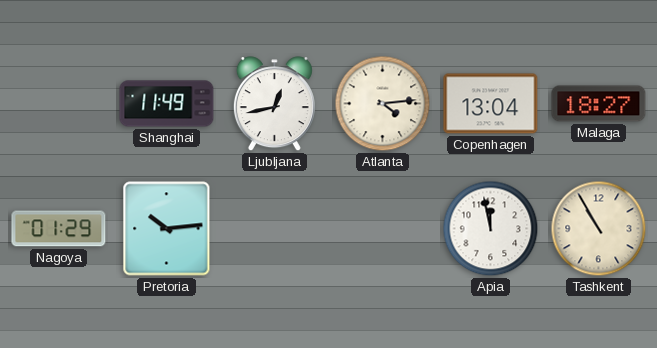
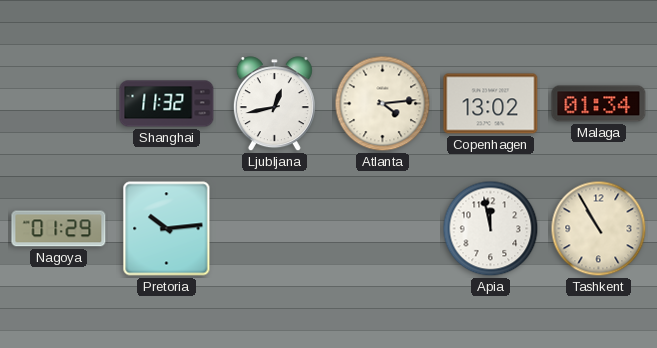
Shanghai: 11:49 -> 11:32
Copenhagen: 13:04 -> 13:02
Malaga: 18:27 -> 01:34
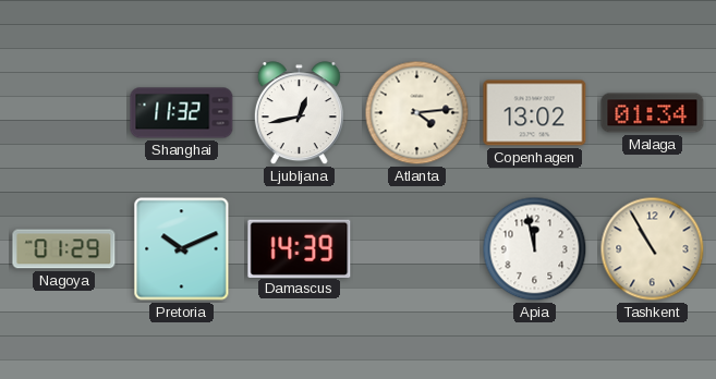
Pretoria: 10:14 -> 10:11
Damascus: none -> 14:39
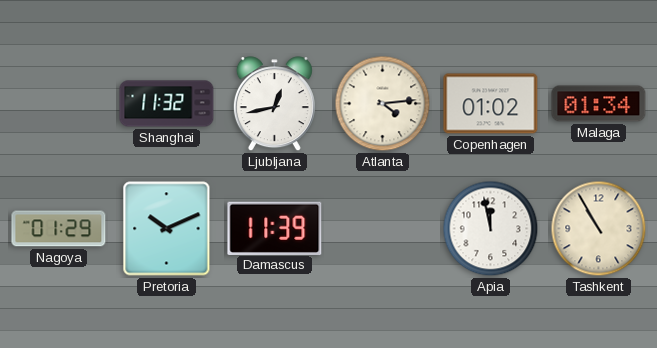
Copenhagen: 13:02 -> 01:02
Damascus: 14:39 -> 11:39
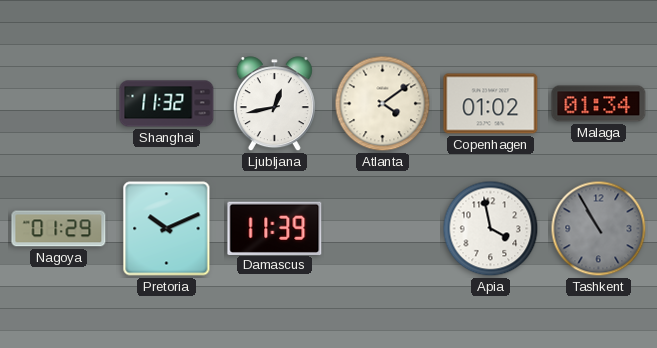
Atlanta: 4:14 -> 4:09
Apia: 11:58 -> 3:58
Tashkent dial: cream -> grey
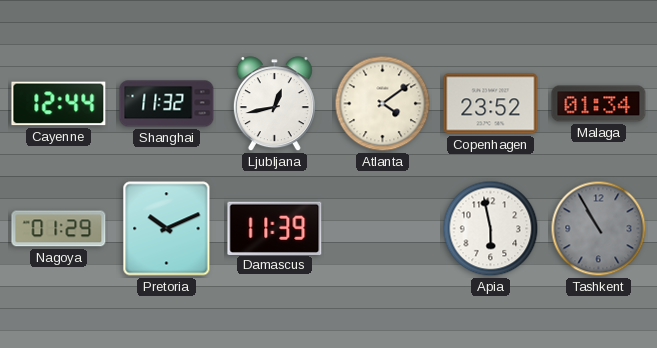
Cayenne: none -> 12:44
Copenhagen: 01:02 -> 23:52
Apia: 3:58 -> 5:58
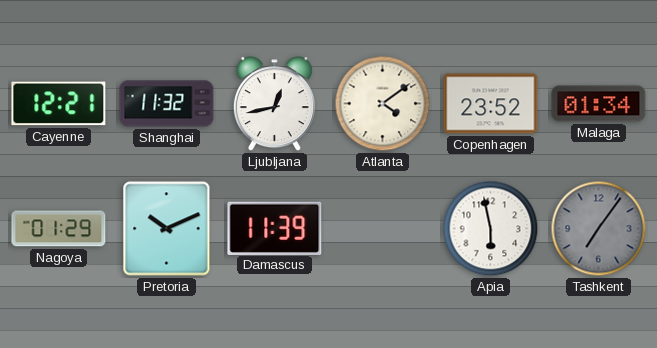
Cayenne: 12:44 -> 12:21
Tashkent: 10:55 -> 7:06
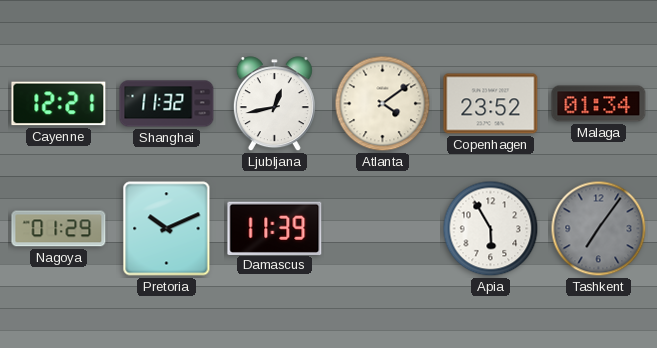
Apia: 5:58 -> 5:55
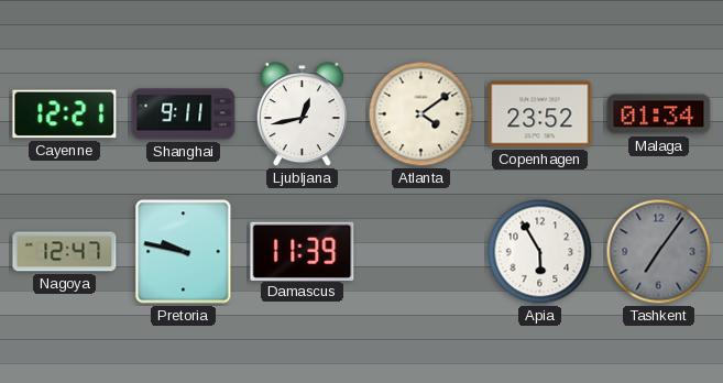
Shanghai: 11:32 -> 9:11
Nagoya: 01:29 -> 12:47
Pretoria: 10:11 -> 9:47
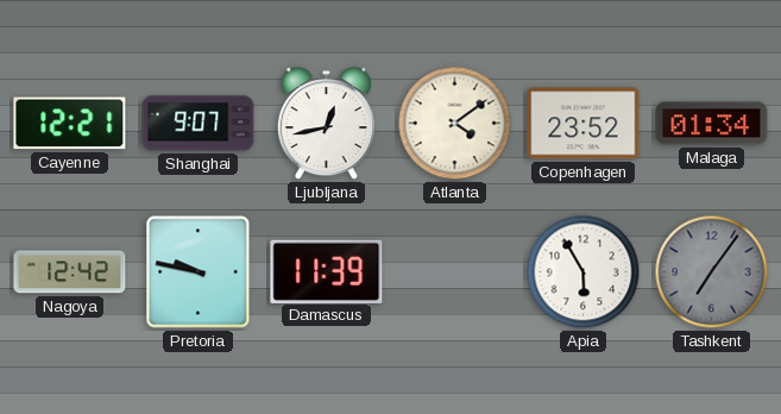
Shanghai: 9:11 -> 9:07
Nagoya: 12:47 -> 12:42
